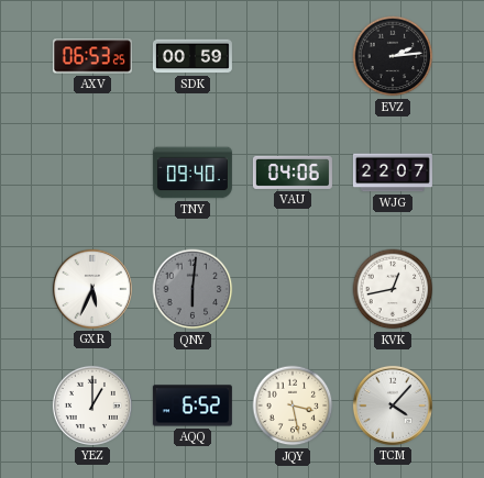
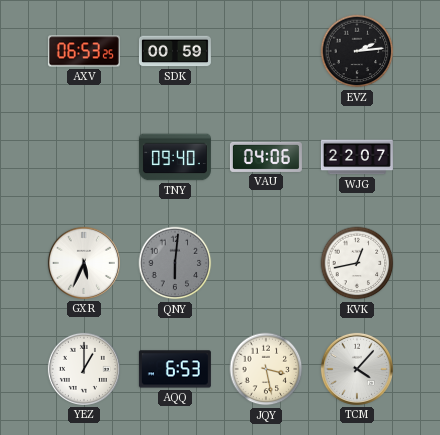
AQQ: 6:52 -> 6:53
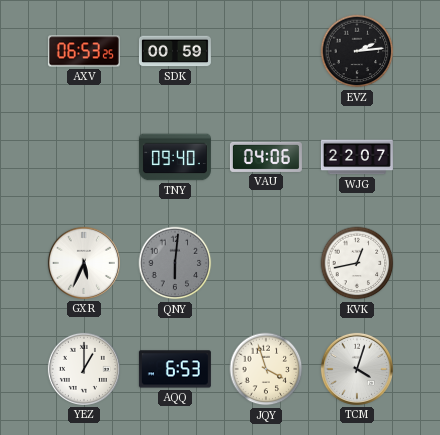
JQY: 3:28 -> 3:57
TCM: 4:07 -> 4:03
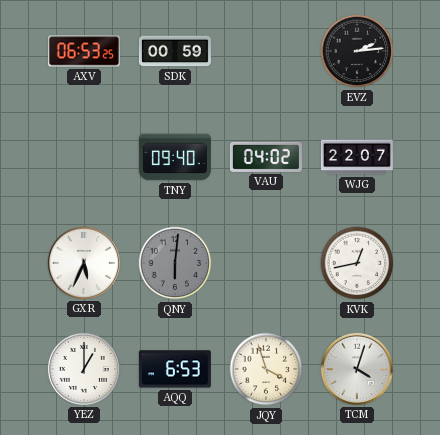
VAU: 04:06 -> 04:02
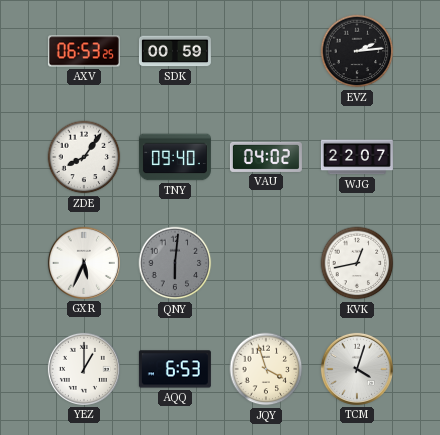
ZDE: none -> 8:06
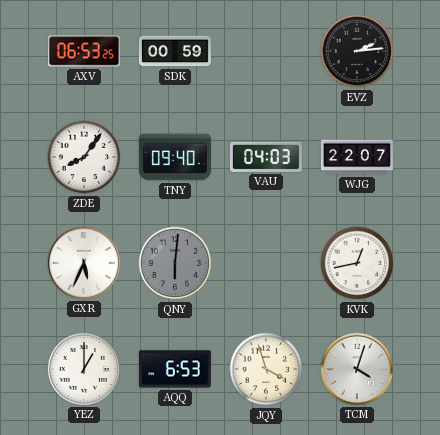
VAU: 04:02 -> 04:03
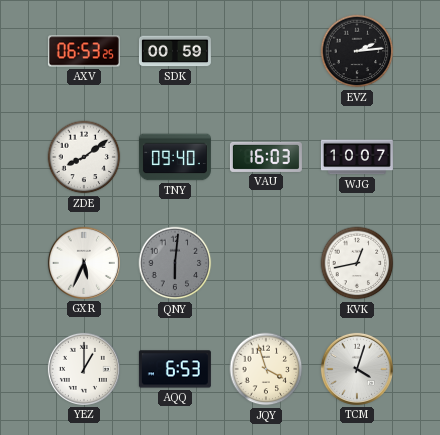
ZDE: 8:06 -> 8:09
VAU: 04:03 -> 16:03
WJG: 22:07 -> 10:07
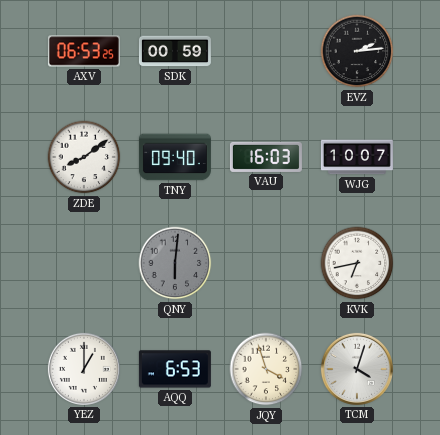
GXR: 5:34 -> none
KVK: 12:43 -> 6:43
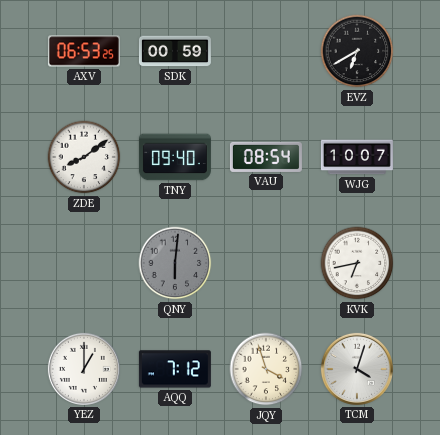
EVZ: 2:14 -> 6:40
VAU: 16:03 -> 08:54
AQQ: 6:53 -> 7:12
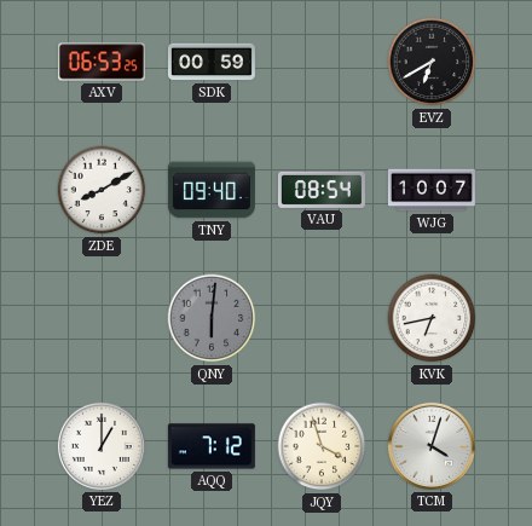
ZDE: 8:09 -> 8:10
